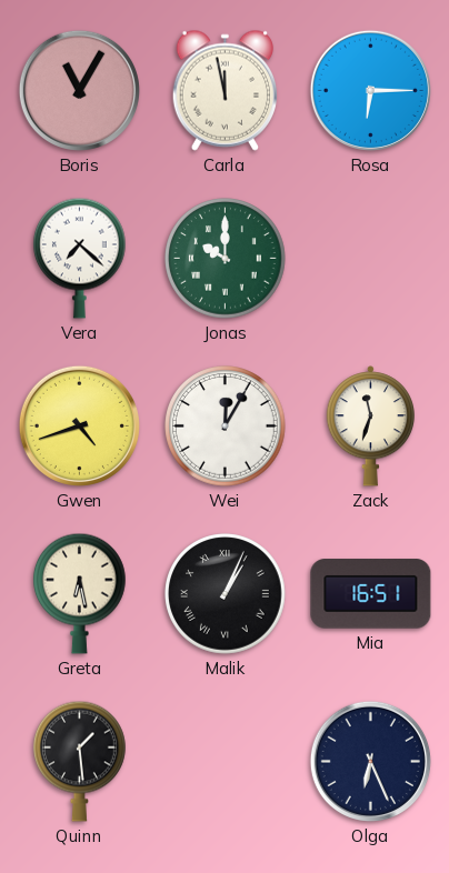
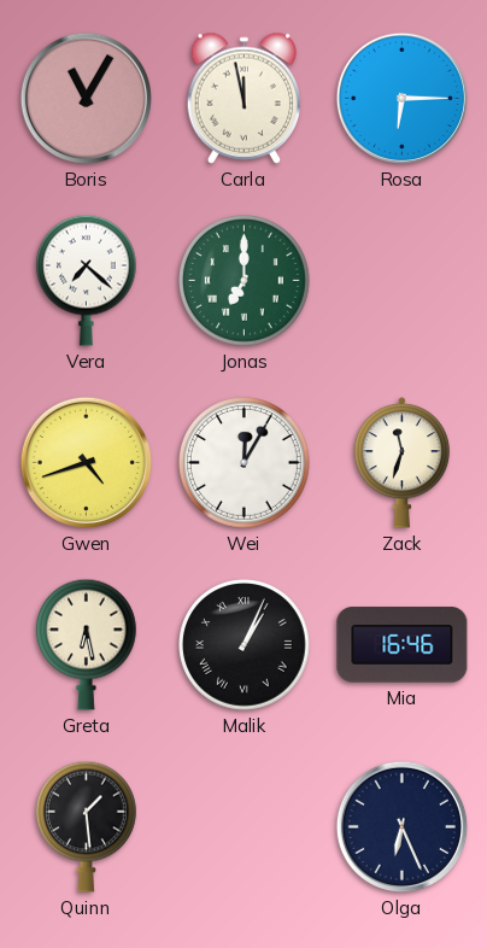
Jonas: 10:00 -> 7:00
Mia: 16:51 -> 16:46
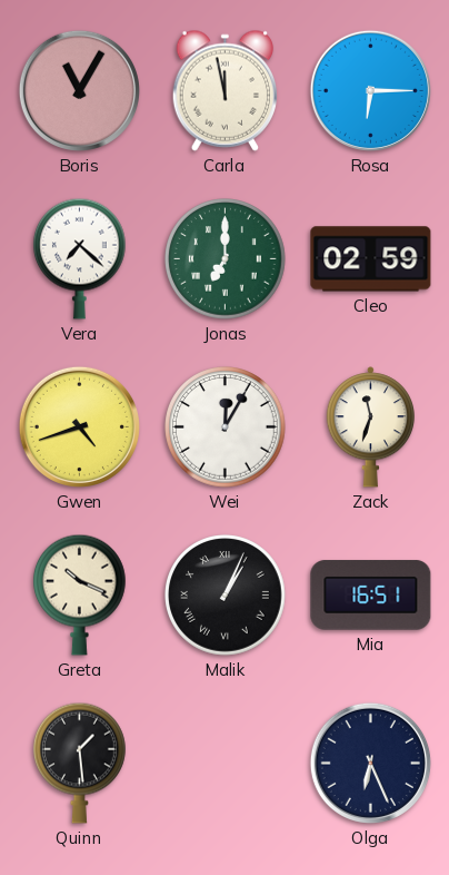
Cleo: none -> 02:59
Greta: 6:28 -> 10:19
Mia: 16:46 -> 16:51
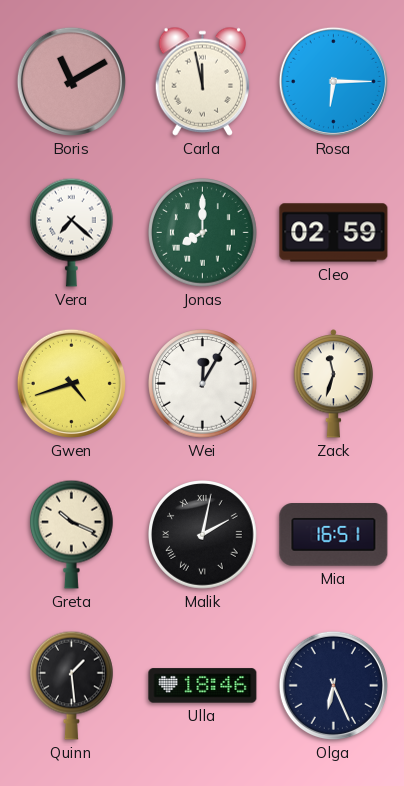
Boris: 11:05 -> 11:10
Jonas: 7:00 -> 8:00
Malik: 1:04 -> 2:02
Ulla: none -> 18:46
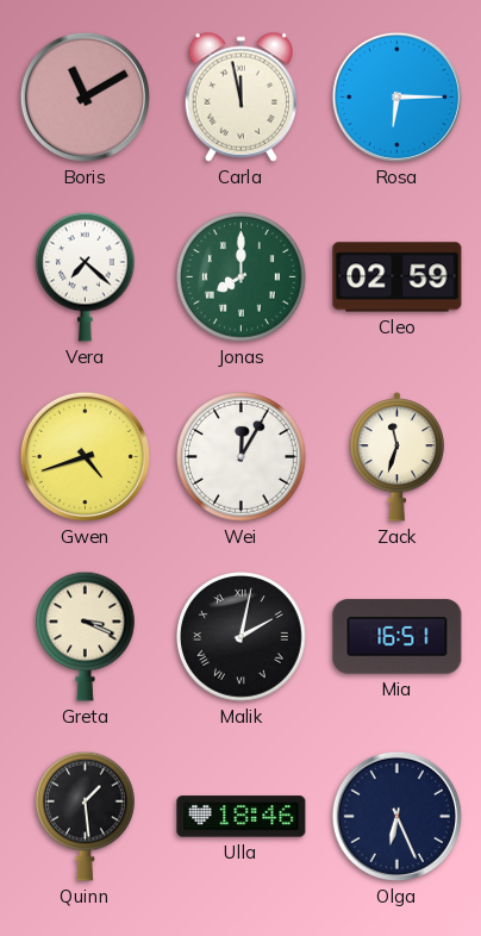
Greta: 10:19 -> 3:19
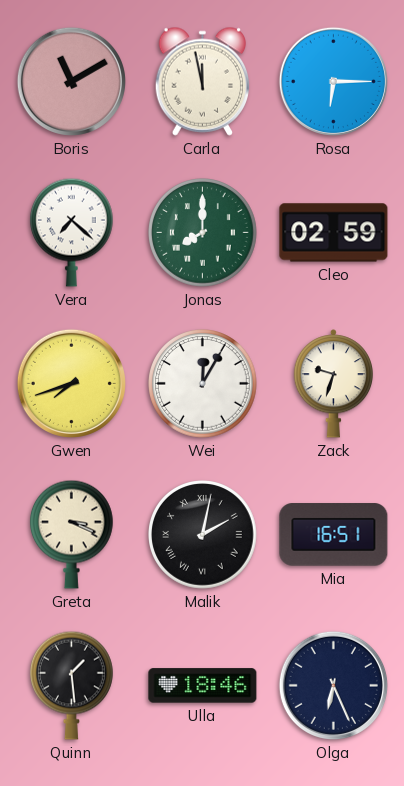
Gwen: 4:42 -> 7:42
Zack: 11:33 -> 9:33
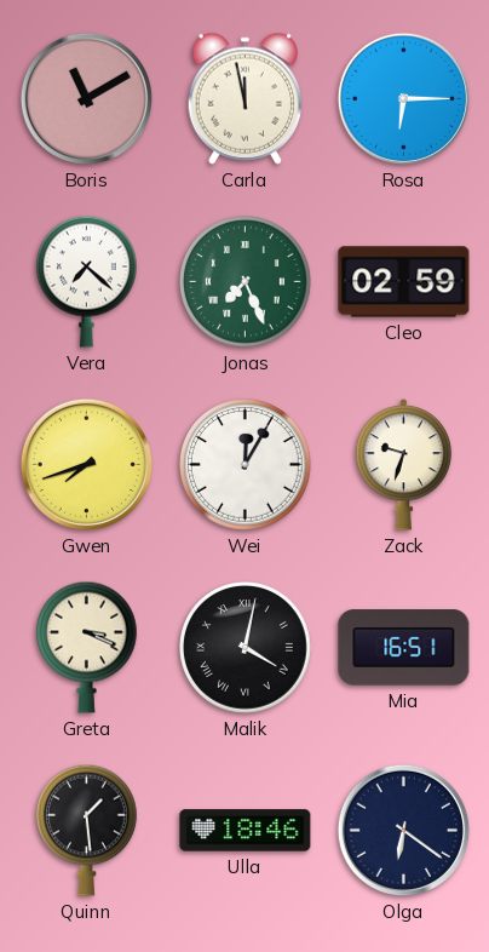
Jonas: 8:00 -> 7:26
Malik: 2:02 -> 4:02
Olga: 6:26 -> 6:21
